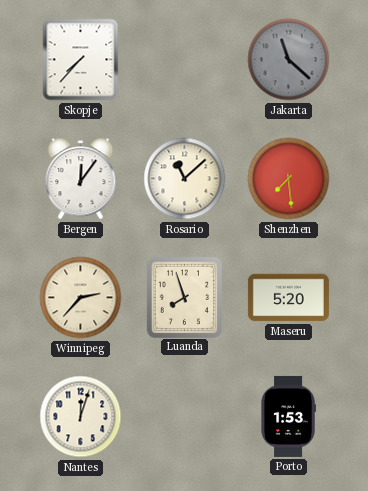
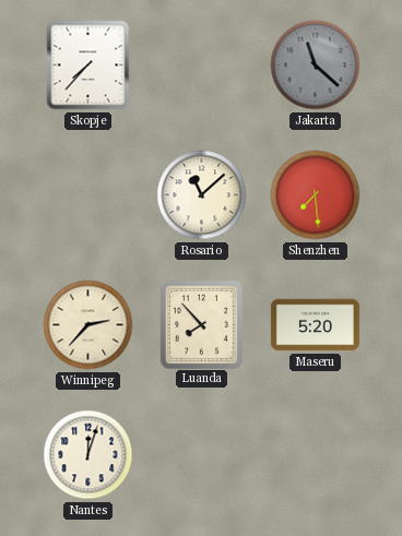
Bergen: 12:06 -> none
Luanda: 7:57 -> 7:53
Porto: 1:53 -> none
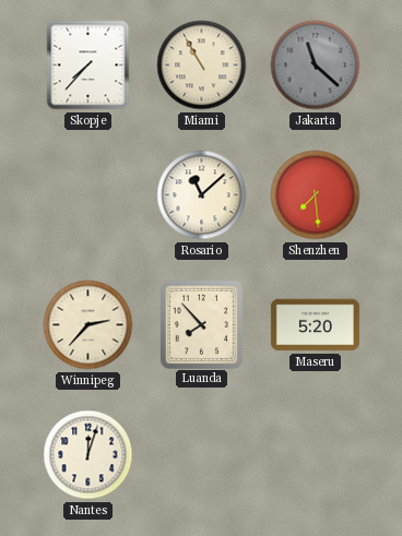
Miami: none -> 10:55
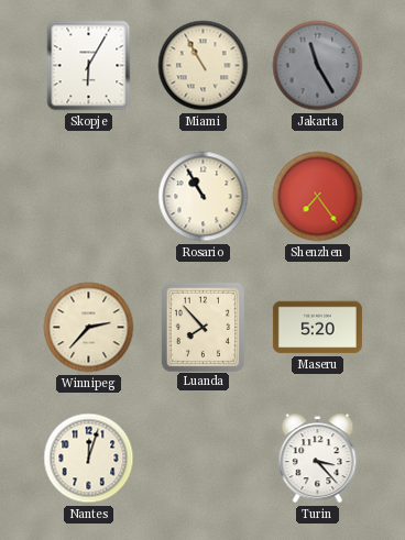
Skopje: 7:37 -> 6:05
Jakarta: 11:22 -> 11:25
Rosario: 11:08 -> 10:55
Shenzhen: 7:29 -> 7:24
Turin: none -> 3:23
